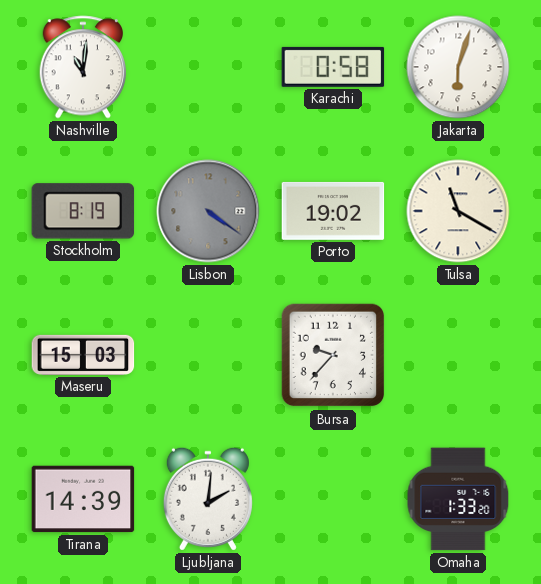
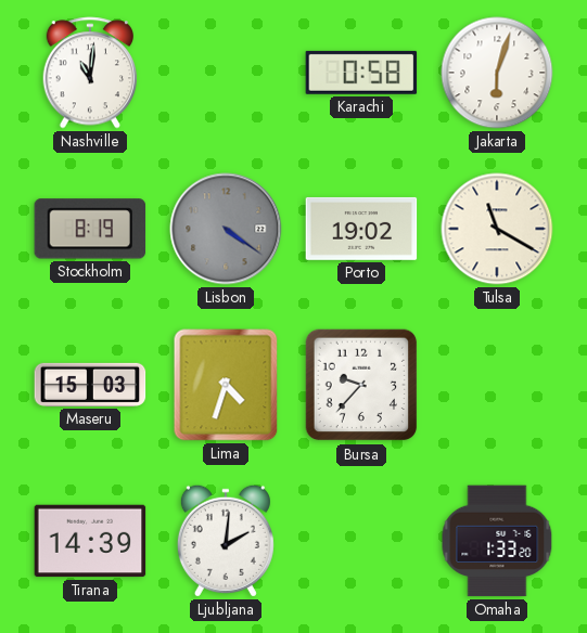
Lima: none -> 4:33
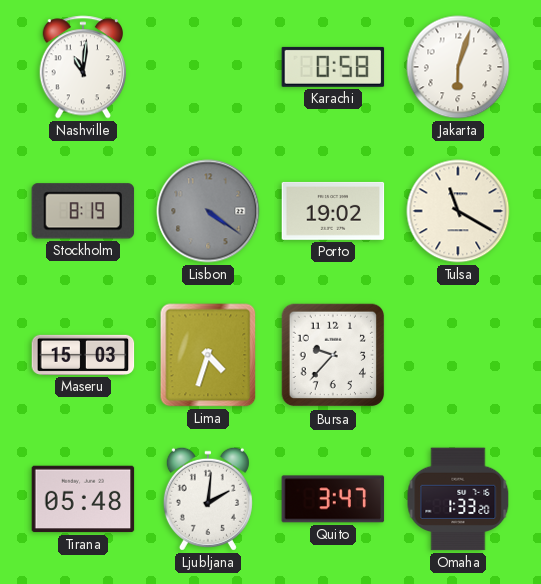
Tirana: 14:39 -> 05:48
Quito: none -> 3:47
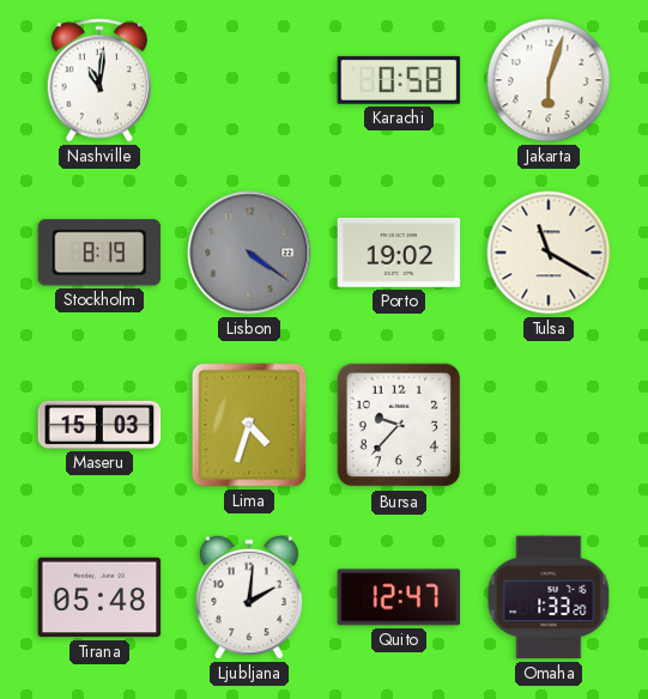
Quito: 3:47 -> 12:47
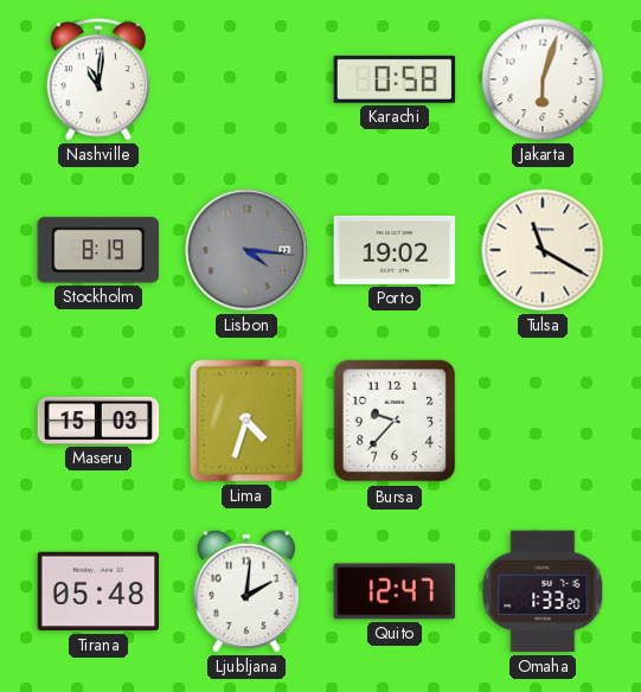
Lisbon: 4:21 -> 4:16
